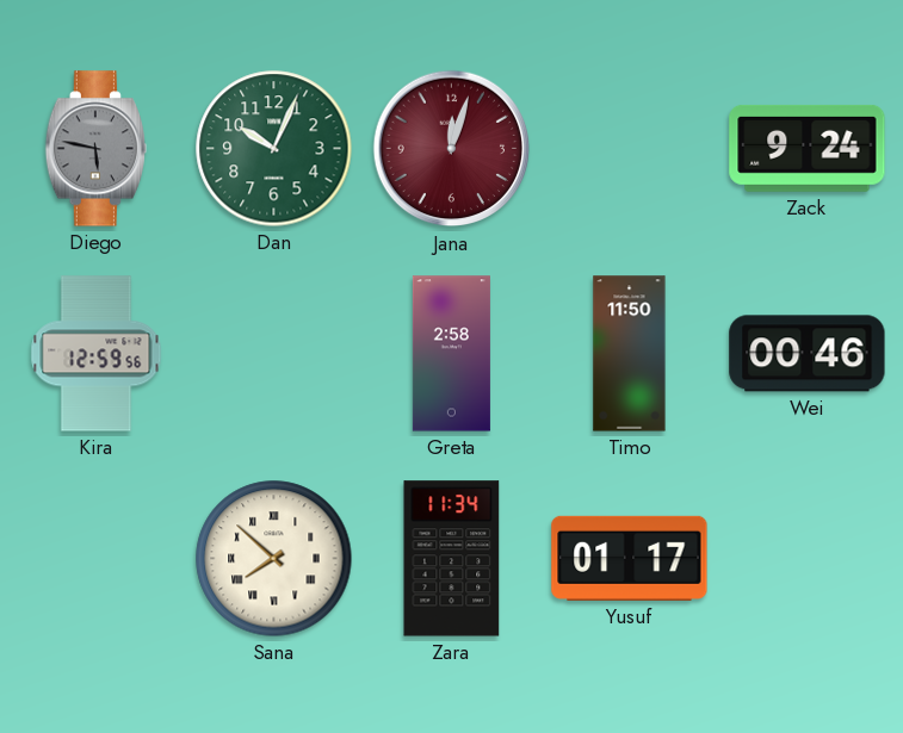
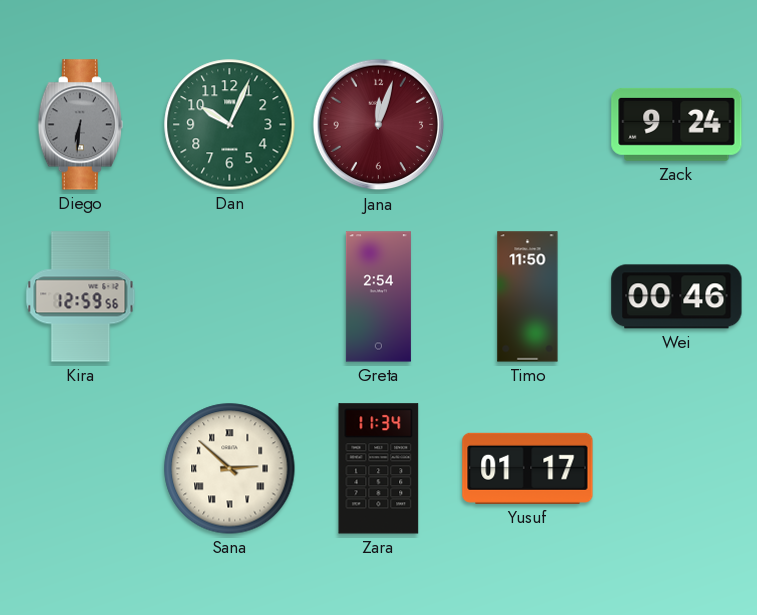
Diego: 5:47 -> 6:31
Greta: 2:58 -> 2:54
Sana: 7:52 -> 2:52
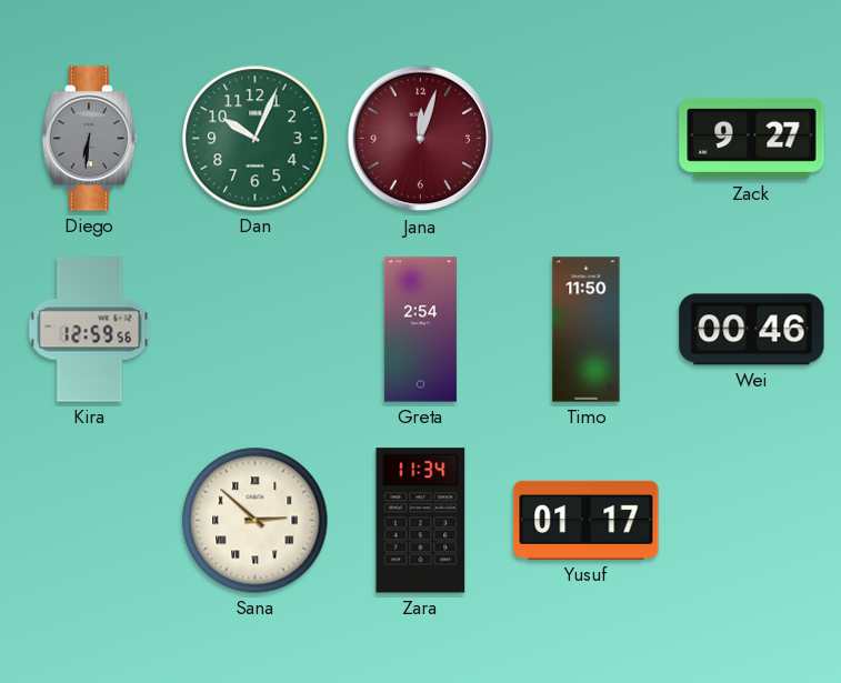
Zack: 9:24 -> 9:27
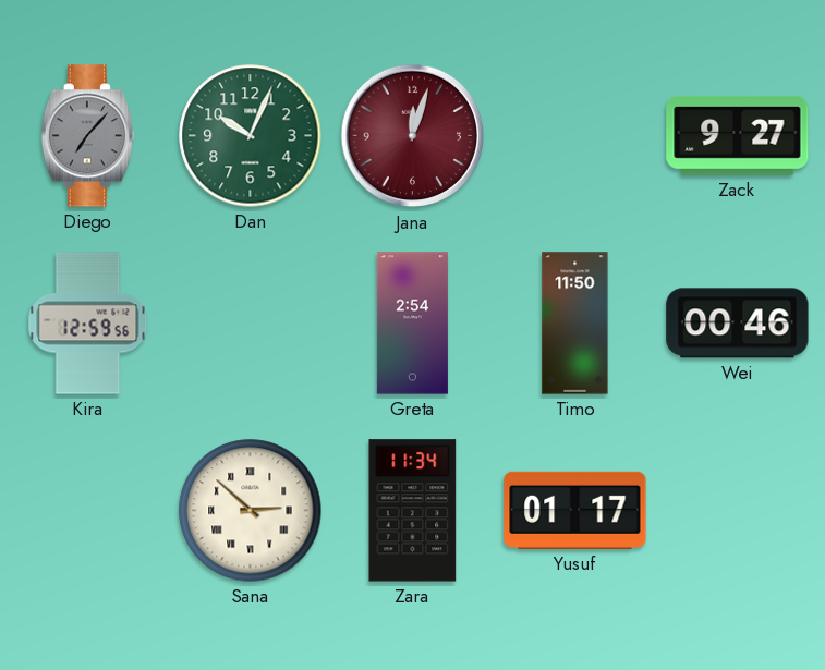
Diego: 6:31 -> 7:07
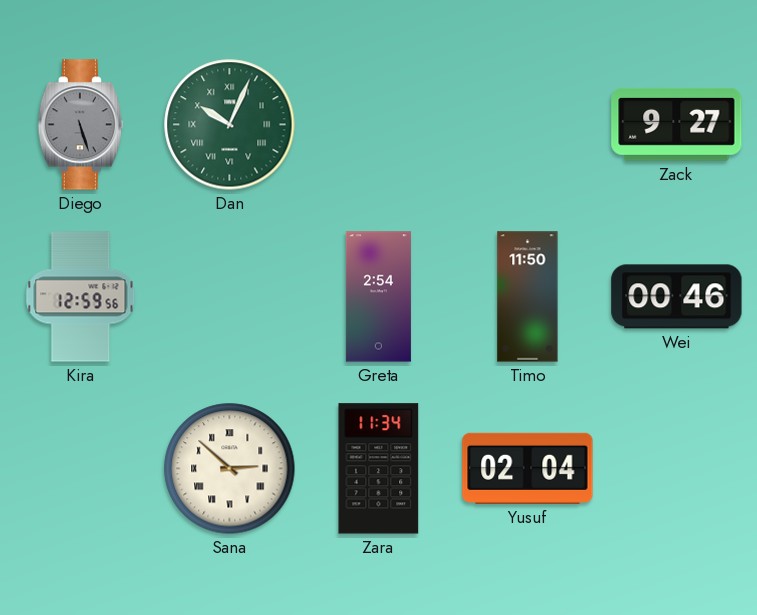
Diego: 7:07 -> 5:27
Dan numerals: Arabic -> Roman
Jana: 12:03 -> none
Yusuf: 01:17 -> 02:04
